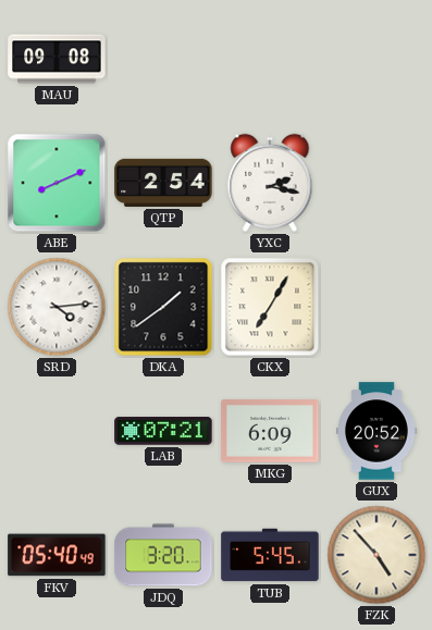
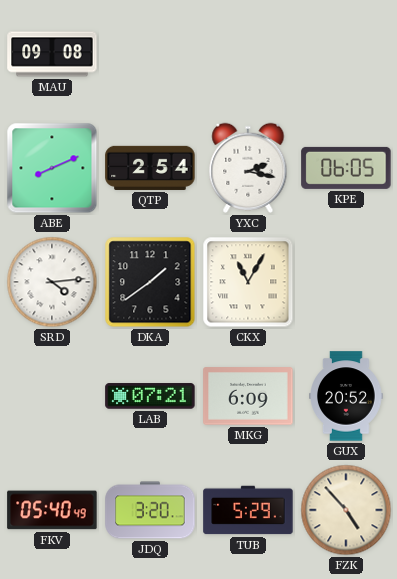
KPE: none -> 06:05
CKX: 7:05 -> 11:05
TUB: 5:45 -> 5:29
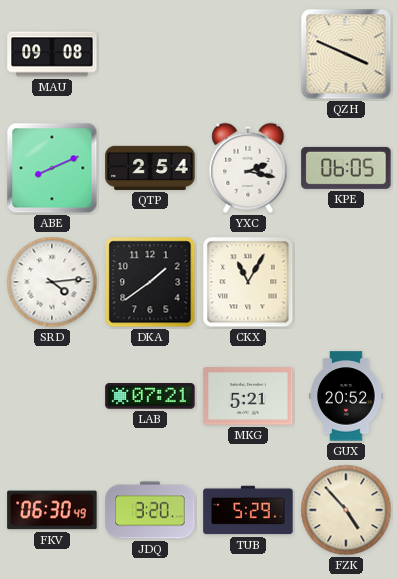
QZH: none -> 3:49
MKG: 6:09 -> 5:21
FKV: 05:40 -> 06:30
